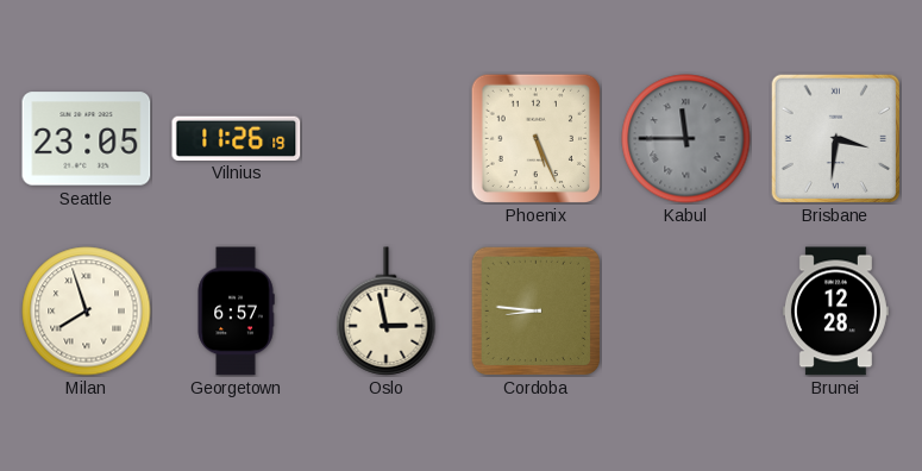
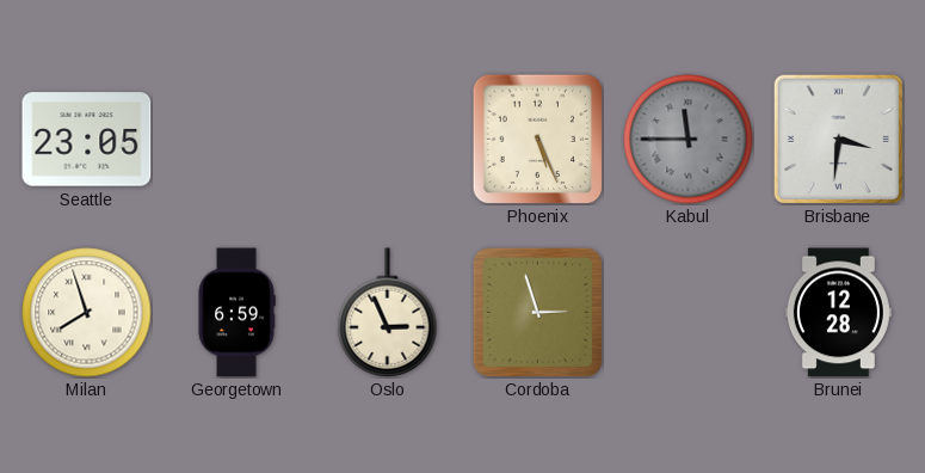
Vilnius: 11:26 -> none
Georgetown: 6:57 -> 6:59
Oslo: 2:58 -> 2:56
Cordoba: 8:46 -> 2:57
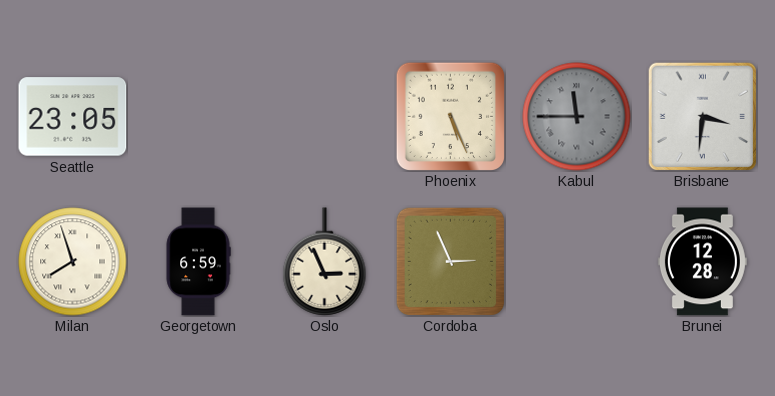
Cordoba: 2:57 -> 2:56
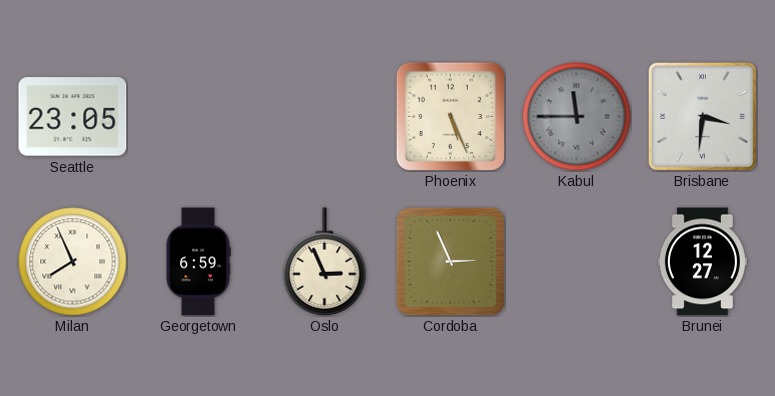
Milan: 7:57 -> 7:56
Brunei: 12:28 -> 12:27
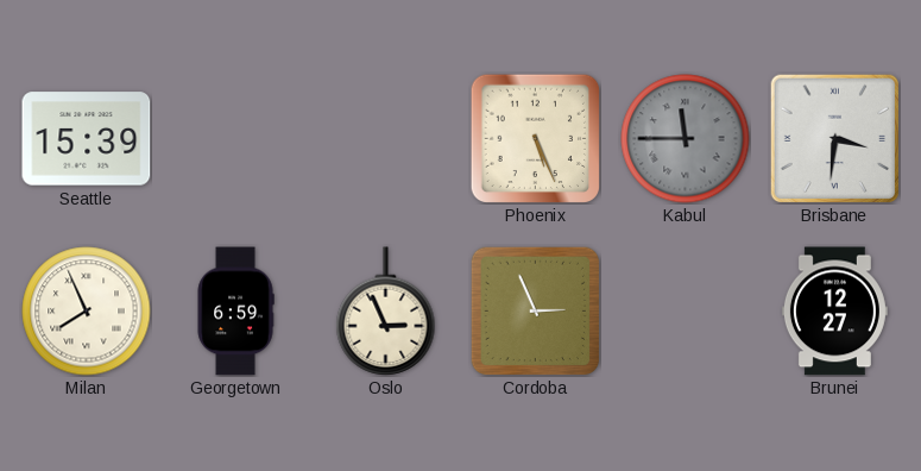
Seattle: 23:05 -> 15:39
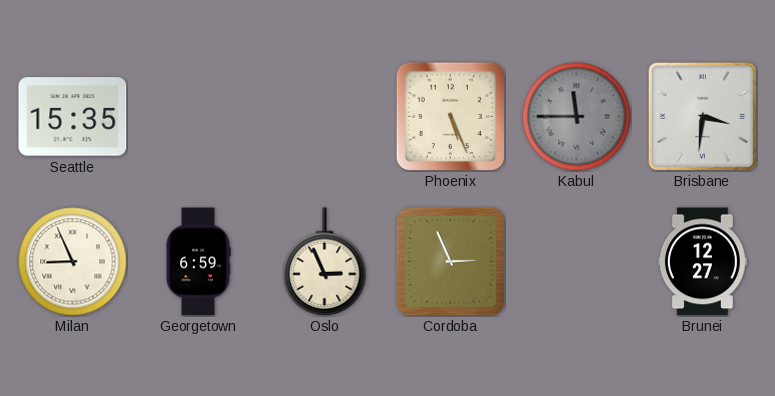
Seattle: 15:39 -> 15:35
Milan: 7:56 -> 8:56
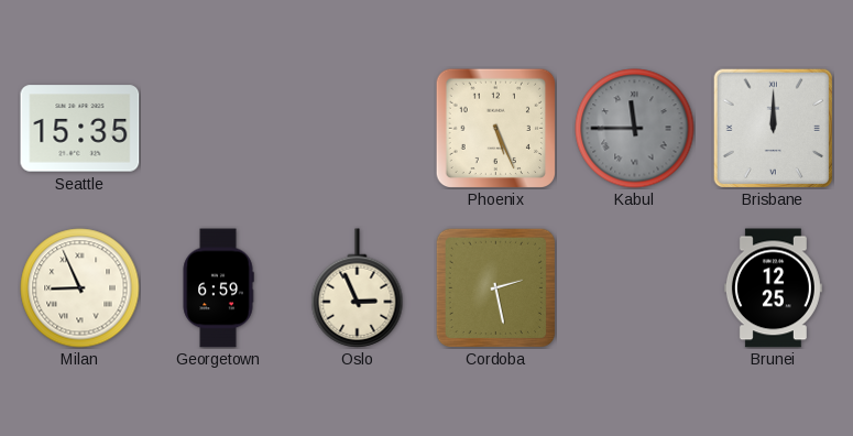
Brisbane: 3:31 -> 12:00
Cordoba: 2:56 -> 2:28
Brunei: 12:27 -> 12:25
